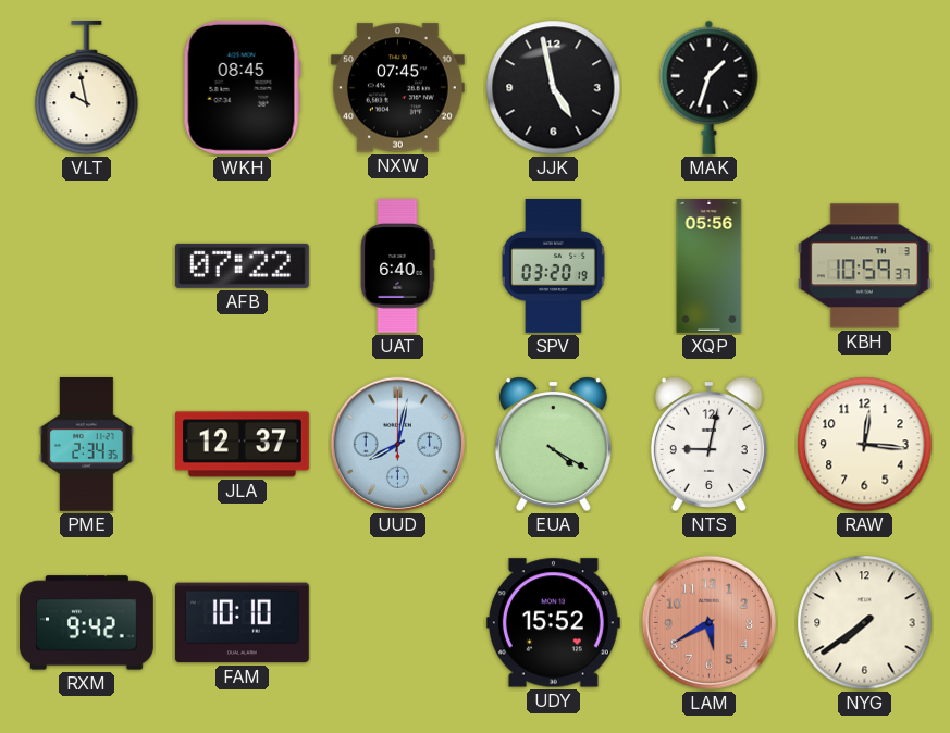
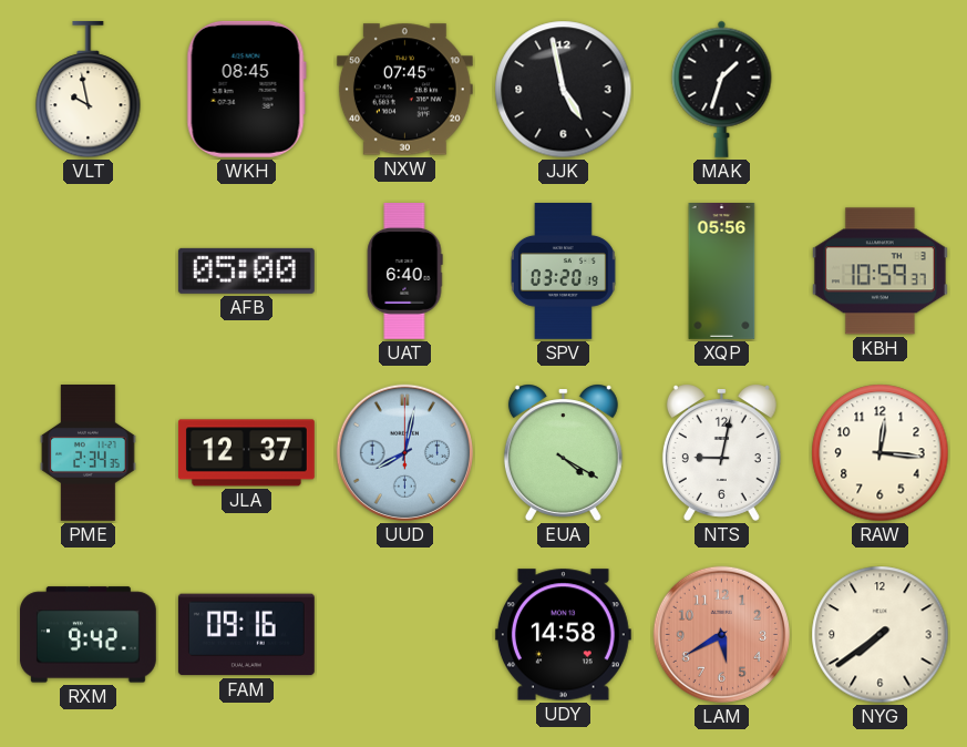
AFB: 07:22 -> 05:00
FAM: 10:10 -> 09:16
UDY: 15:52 -> 14:58
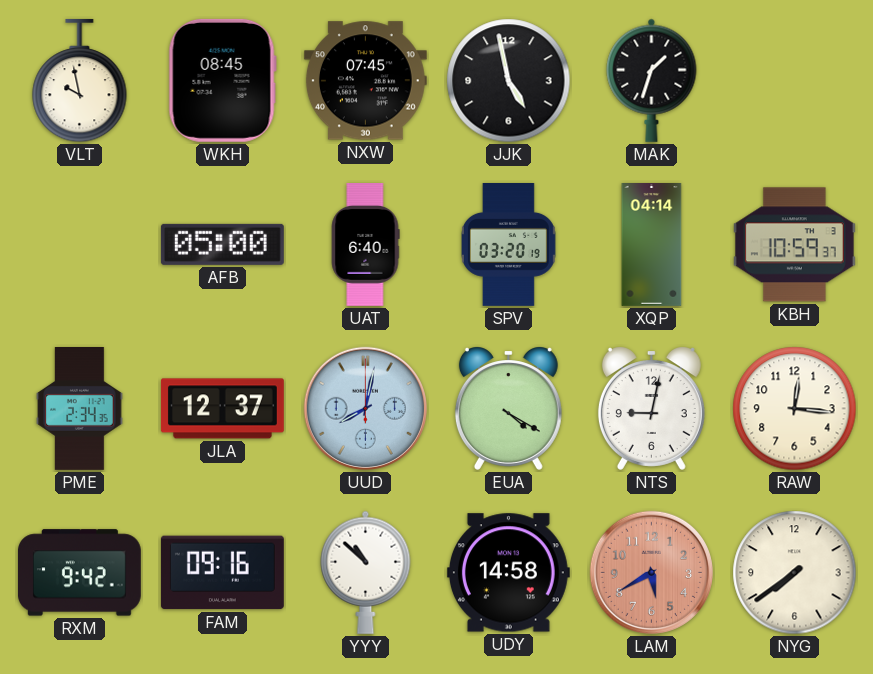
XQP: 05:56 -> 04:14
YYY: none -> 10:52
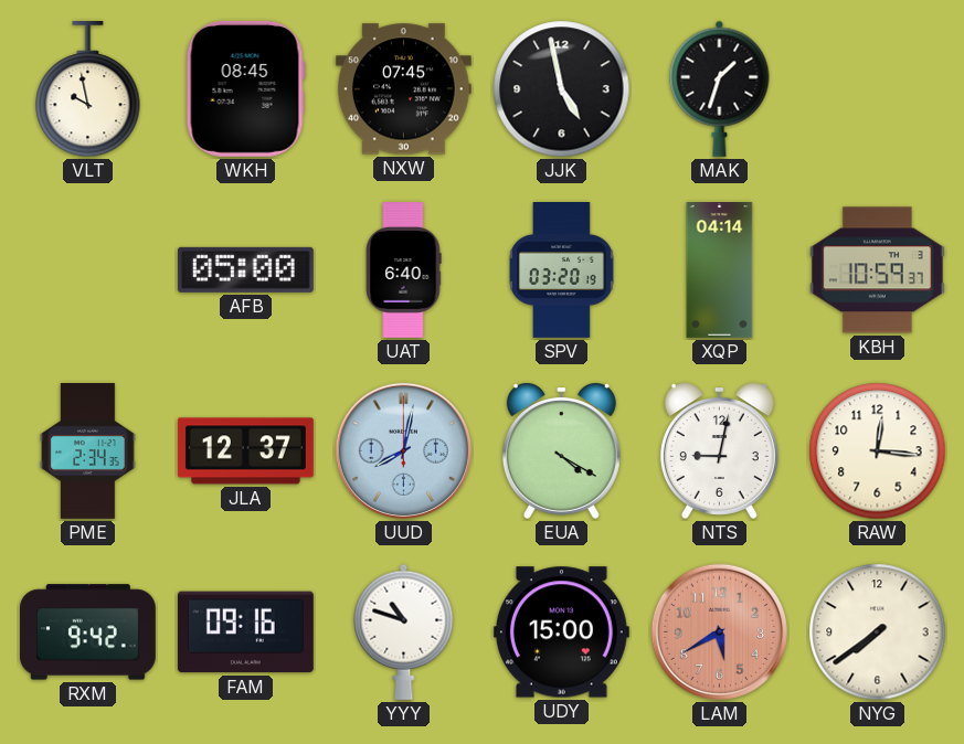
YYY: 10:52 -> 10:48
UDY: 14:58 -> 15:00
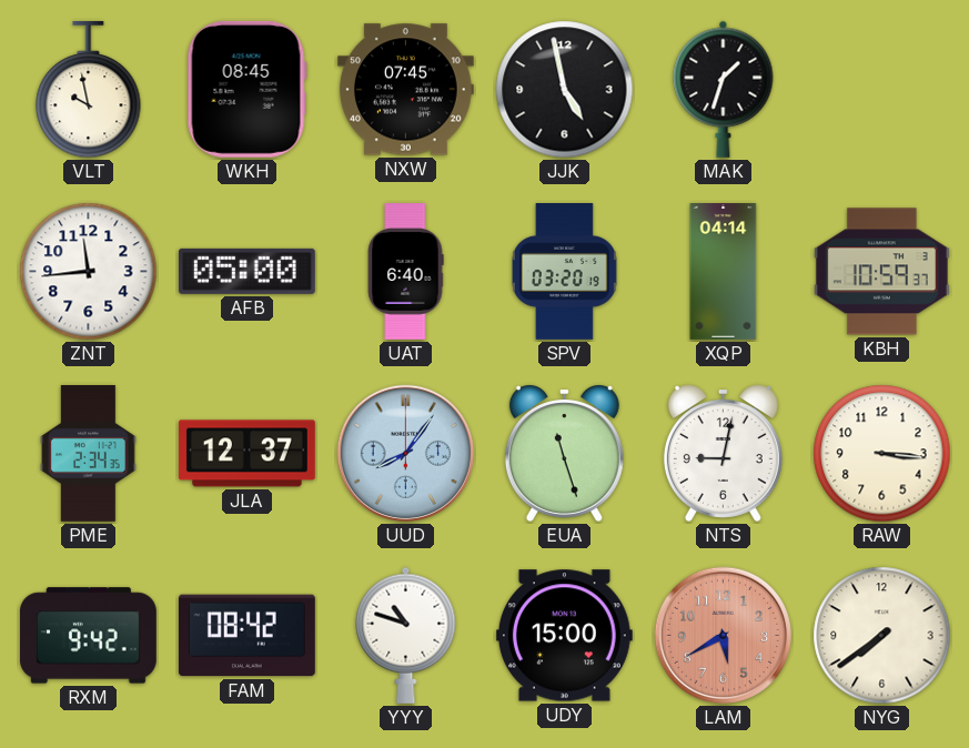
ZNT: none -> 11:44
UUD: 8:02 -> 8:06
EUA: 4:20 -> 11:27
RAW: 12:16 -> 3:16
FAM: 09:16 -> 08:42
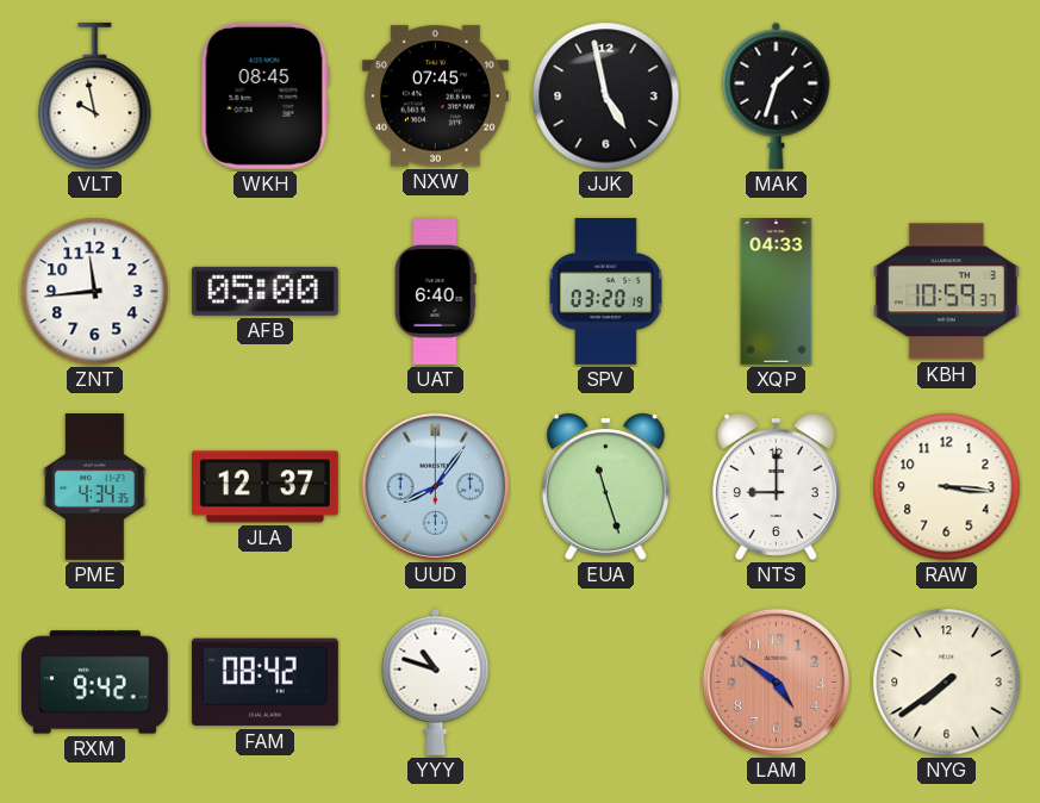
XQP: 04:14 -> 04:33
PME: 2:34 -> 4:34
NTS: 9:02 -> 9:00
UDY: 15:00 -> none
LAM: 5:40 -> 4:51
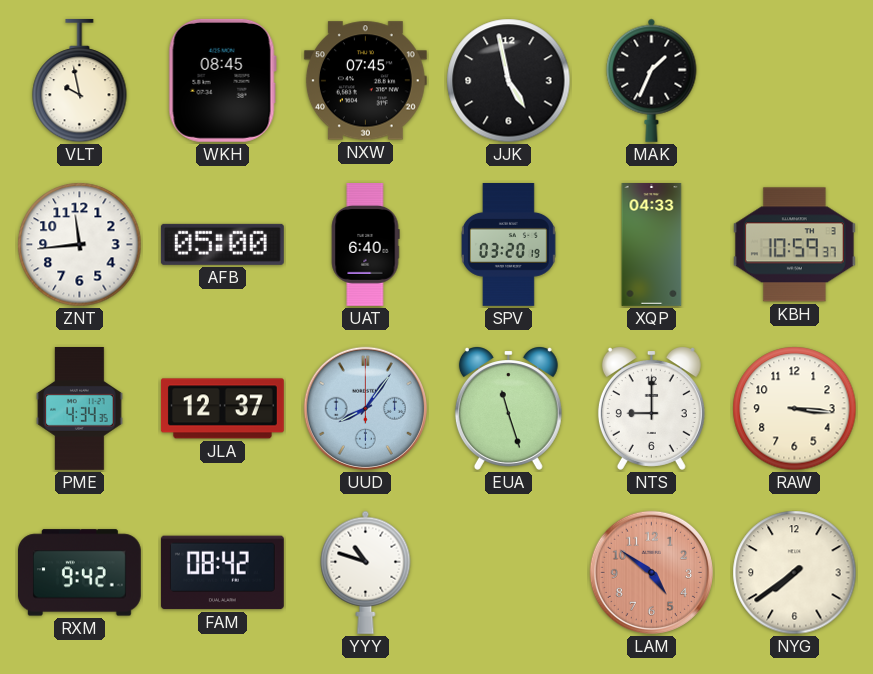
MAK: 1:33 -> 1:34
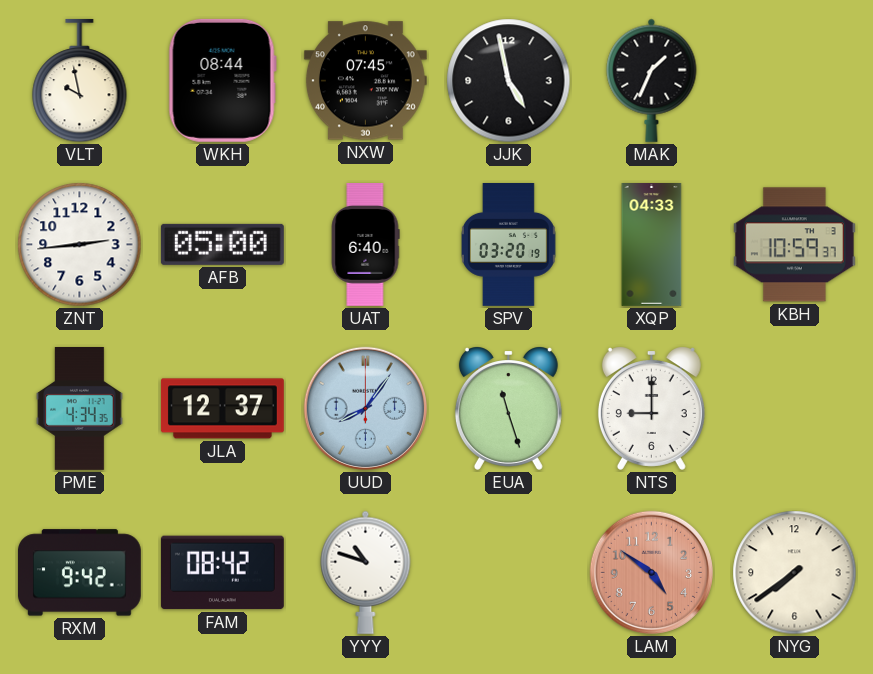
WKH: 08:45 -> 08:44
ZNT: 11:44 -> 2:44
RAW: 3:16 -> none
